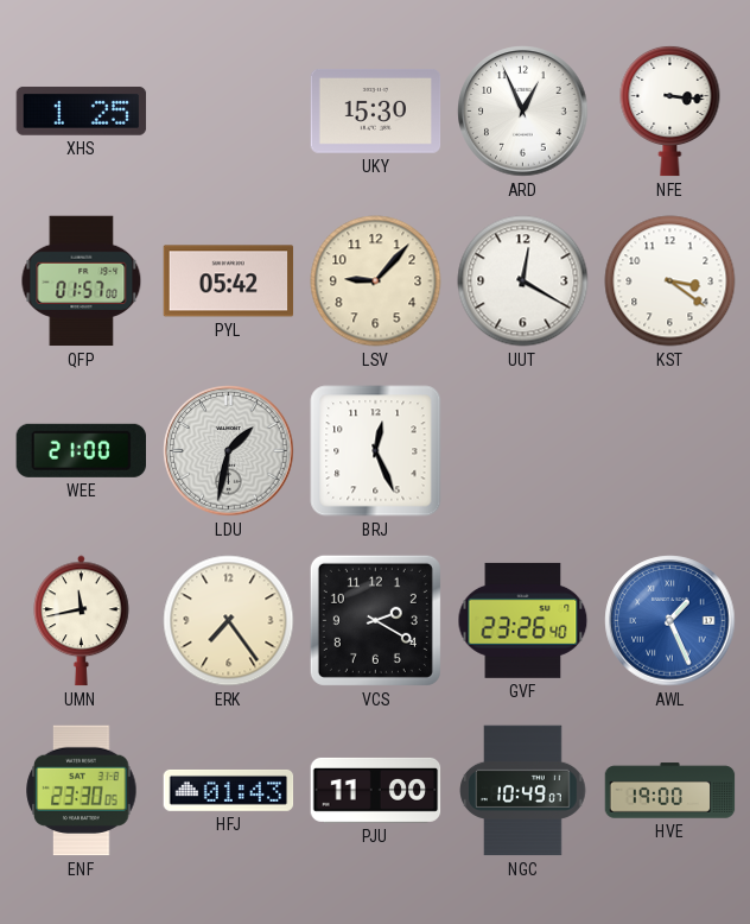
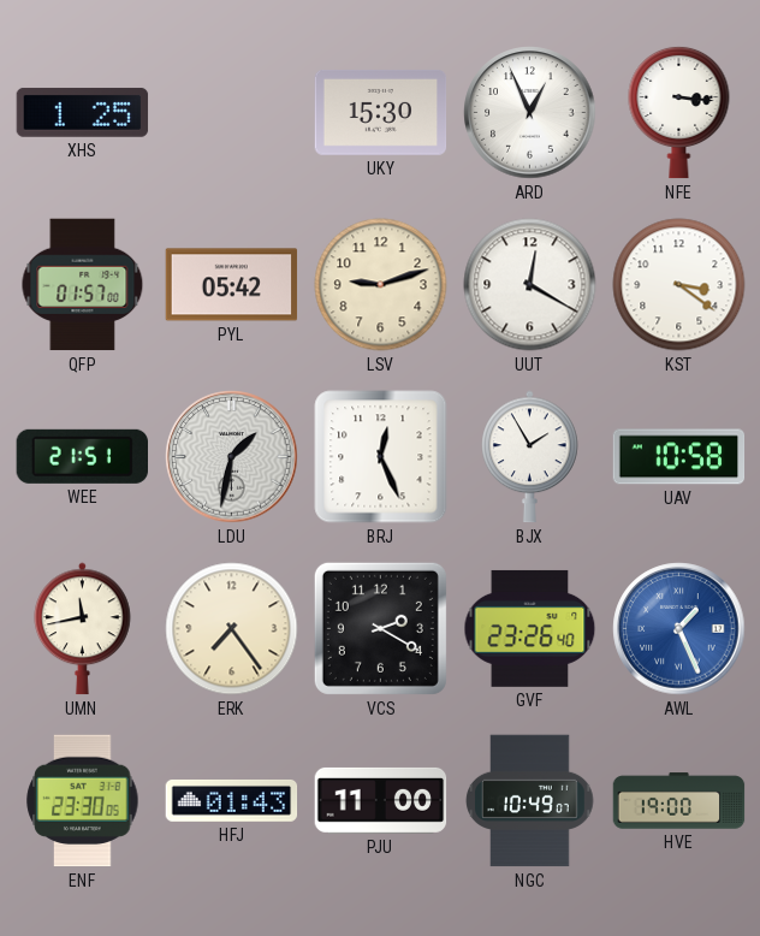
LSV: 9:07 -> 9:12
WEE: 21:00 -> 21:51
BJX: none -> 1:55
UAV: none -> 10:58
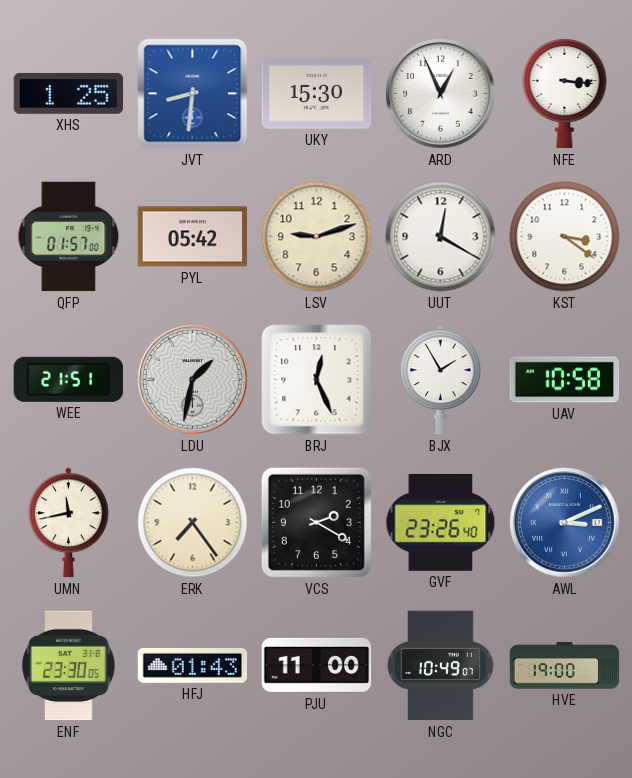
JVT: none -> 8:31
AWL: 1:26 -> 3:11
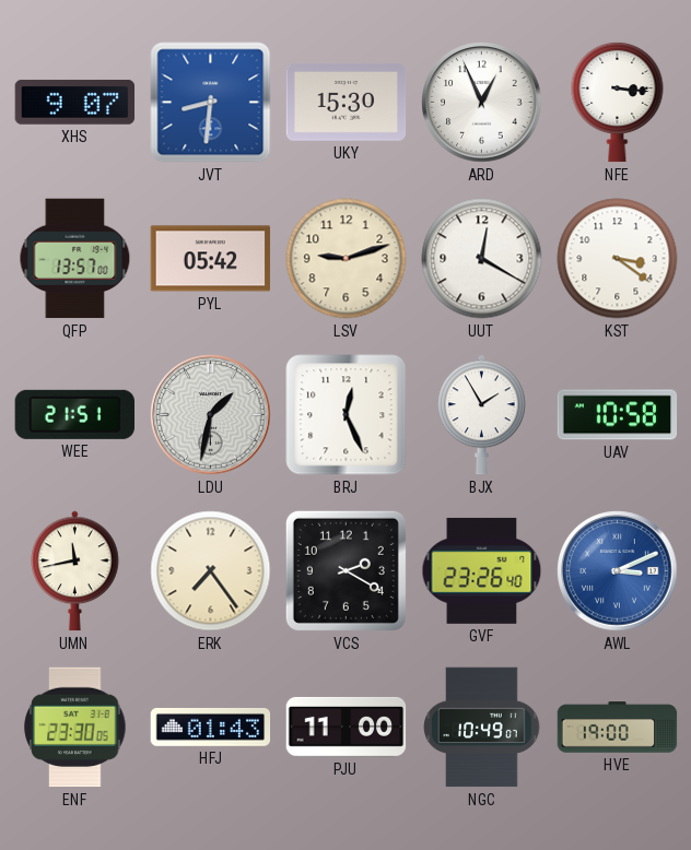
XHS: 1:25 -> 9:07
QFP: 01:57 -> 13:57
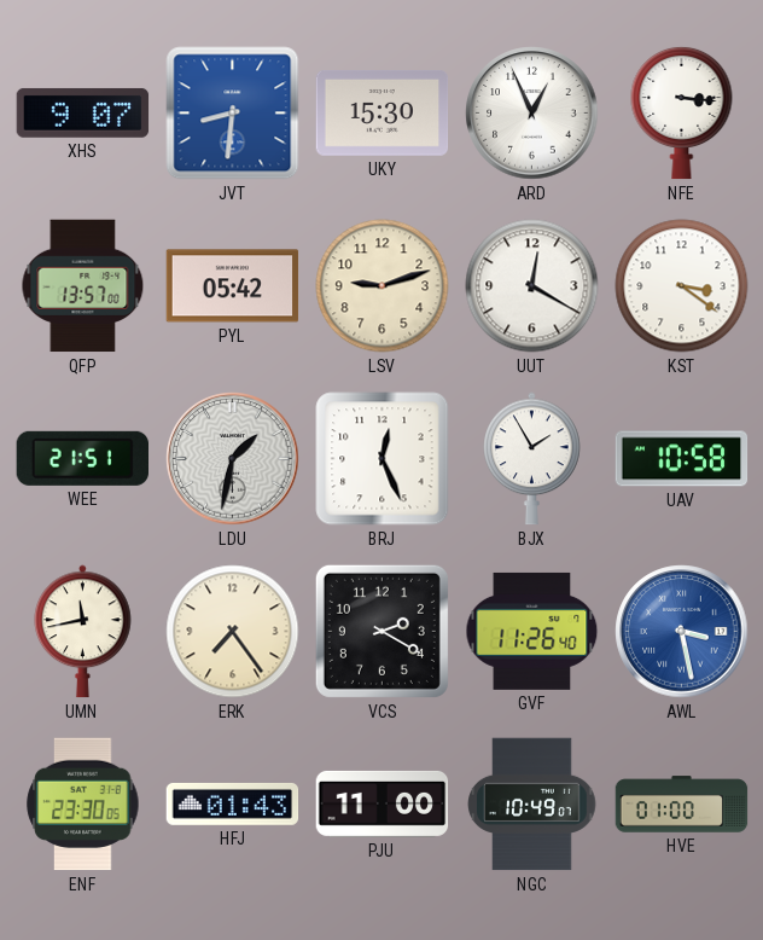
GVF: 23:26 -> 11:26
AWL: 3:11 -> 3:28
HVE: 19:00 -> 01:00
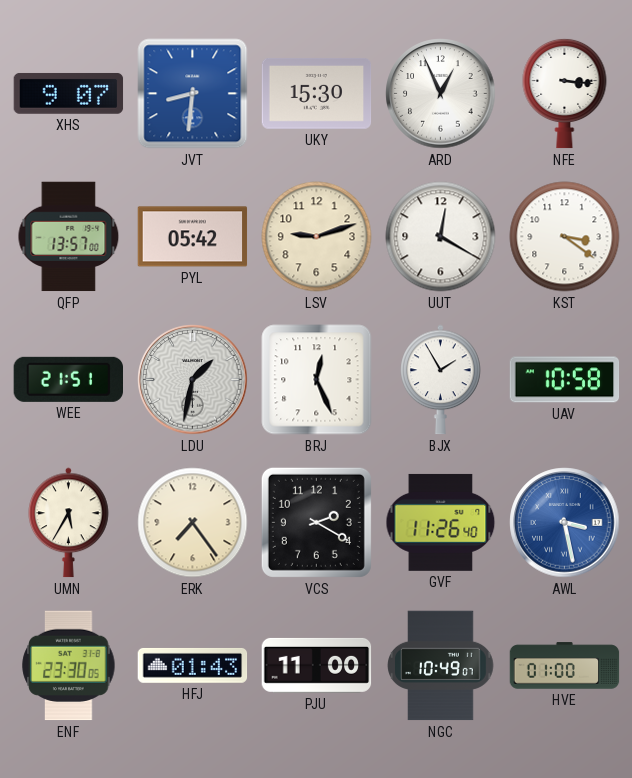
UMN: 11:43 -> 5:35
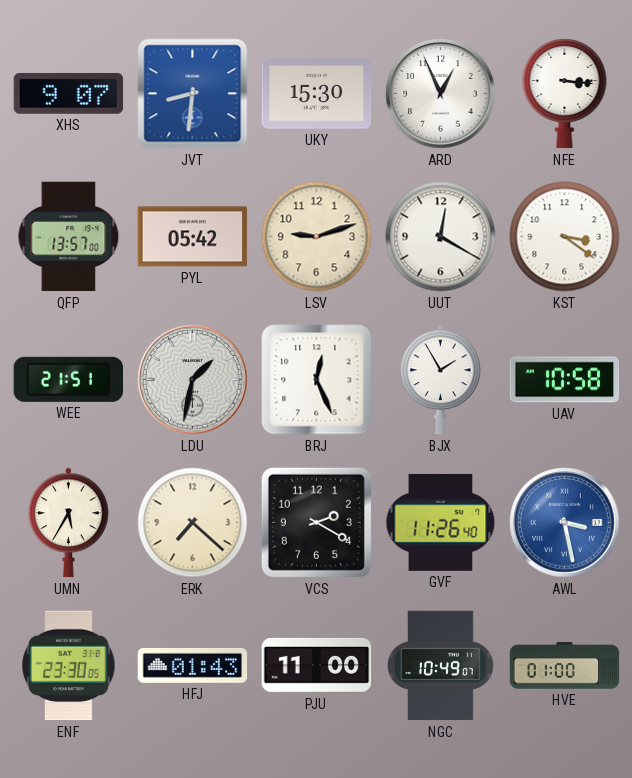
ERK: 7:24 -> 7:22
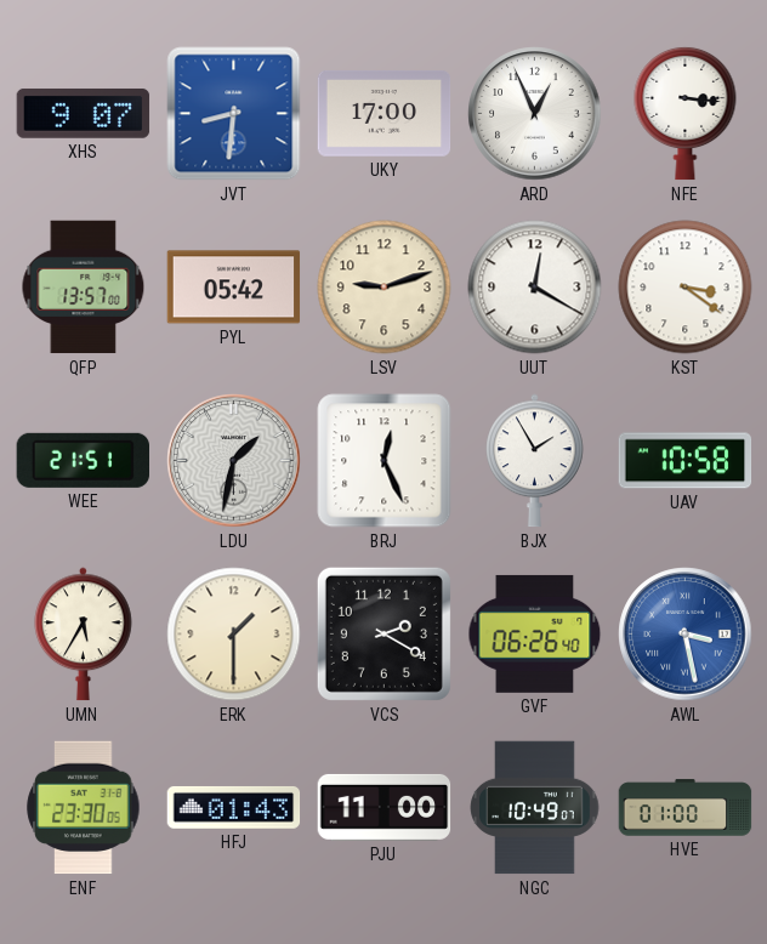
UKY: 15:30 -> 17:00
ERK: 7:22 -> 1:30
GVF: 11:26 -> 06:26
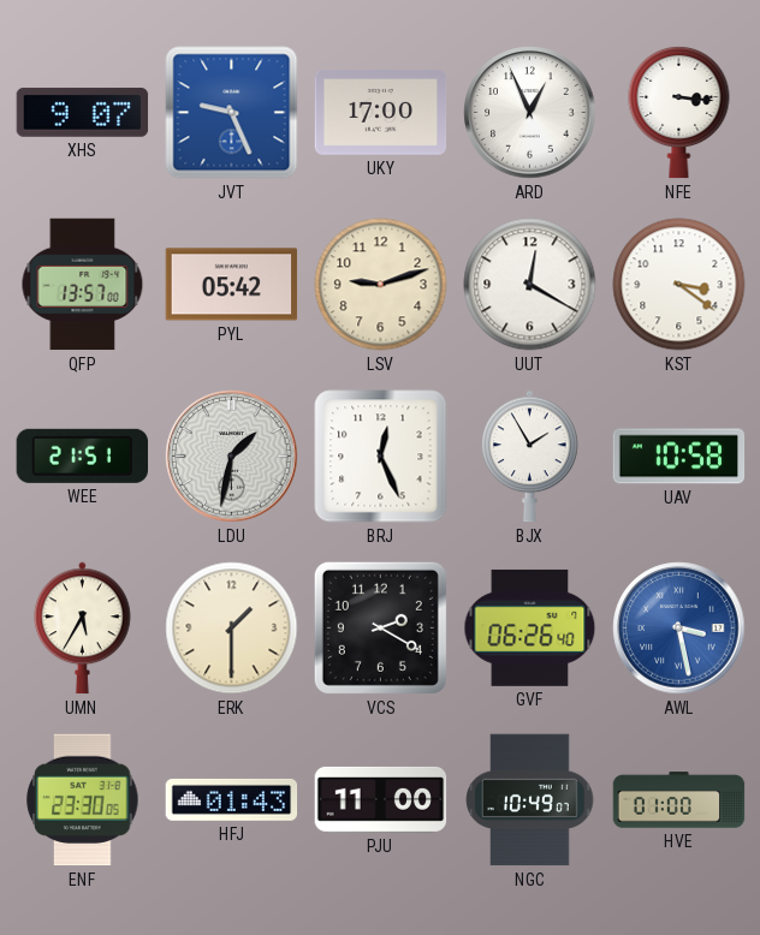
JVT: 8:31 -> 9:26
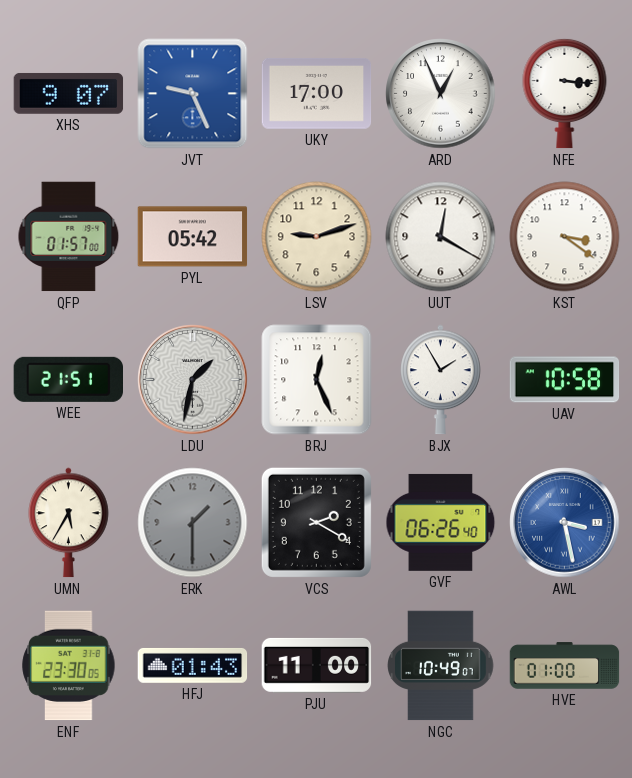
QFP: 13:57 -> 01:57
ERK dial: cream -> grey
